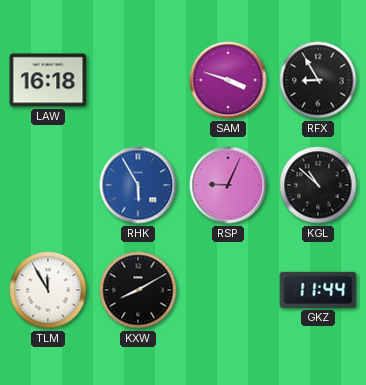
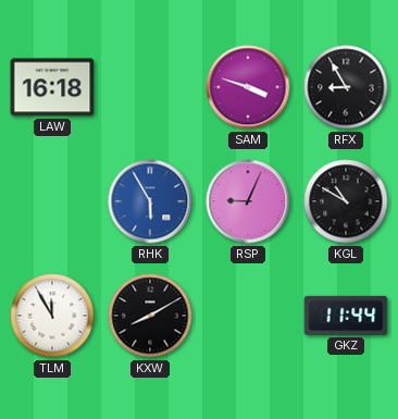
KGL: 10:52 -> 10:50
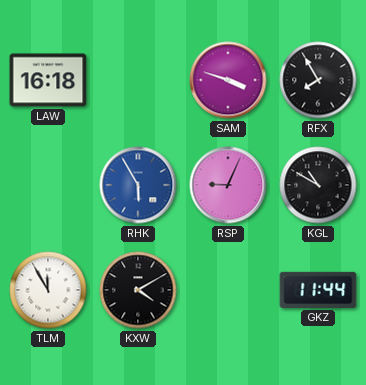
RFX: 8:55 -> 7:55
KXW: 8:10 -> 4:10
